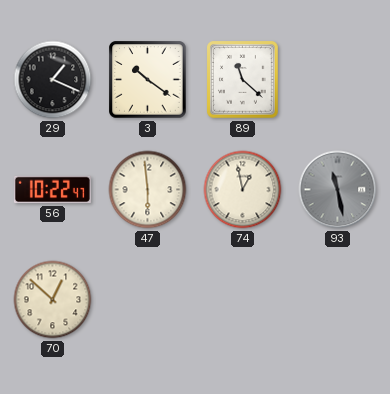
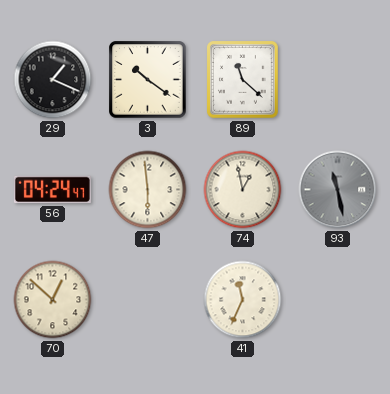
56: 10:22 -> 04:24
41: none -> 11:34
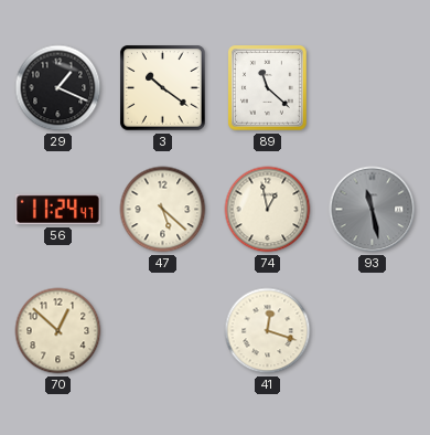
56: 04:24 -> 11:24
47: 5:59 -> 5:22
41: 11:34 -> 12:18
